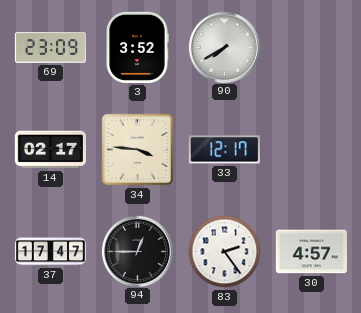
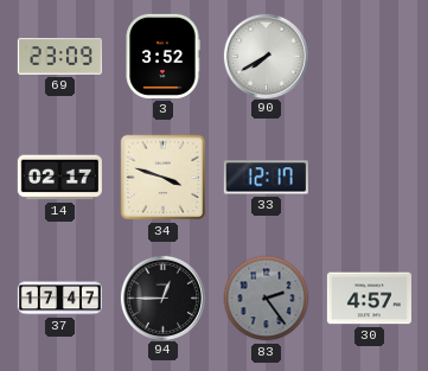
34: 3:46 -> 3:48
83 dial: white -> grey
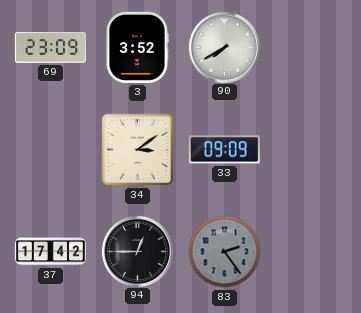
14: 02:17 -> none
34: 3:48 -> 3:09
33: 12:17 -> 09:09
37: 17:47 -> 17:42
30: 4:57 -> none
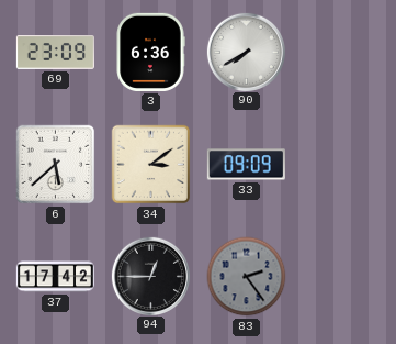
3: 3:52 -> 6:36
6: none -> 5:38
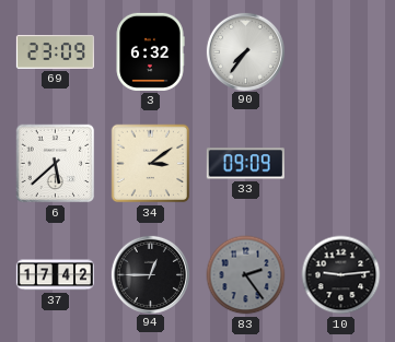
3: 6:36 -> 6:32
90: 7:40 -> 7:36
10: none -> 9:14
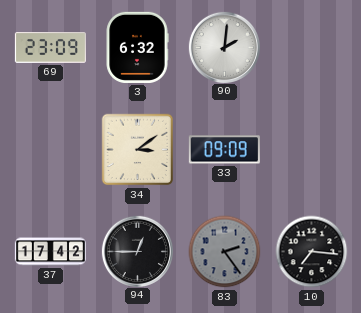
90: 7:36 -> 2:01
6: 5:38 -> none
10: 9:14 -> 7:16
